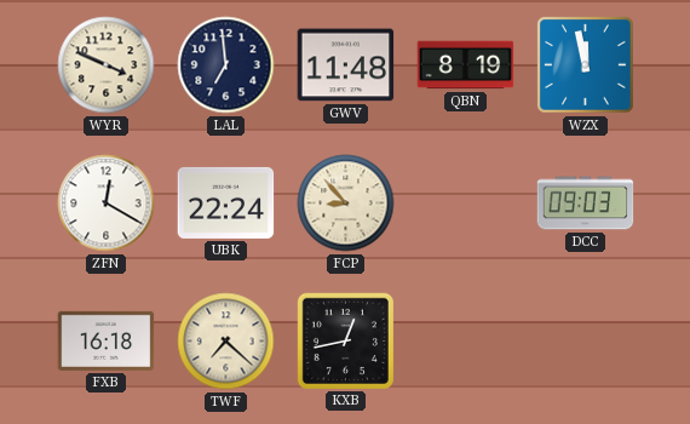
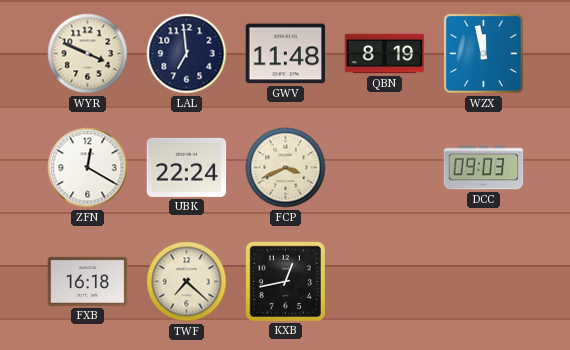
FCP: 8:53 -> 3:41
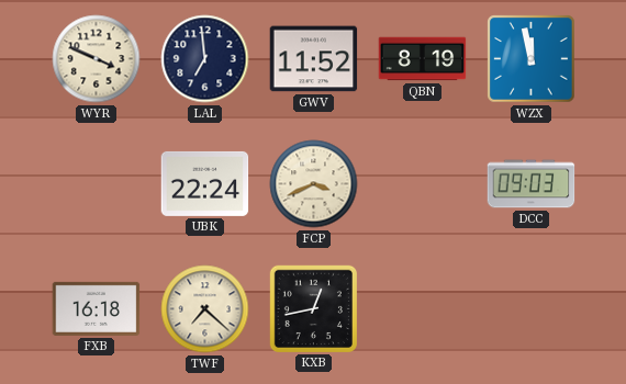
GWV: 11:48 -> 11:52
ZFN: 12:20 -> none
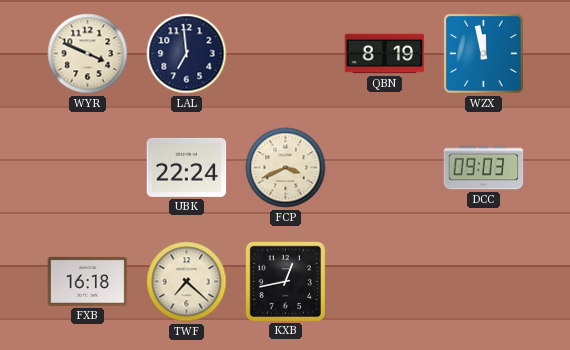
GWV: 11:52 -> none
